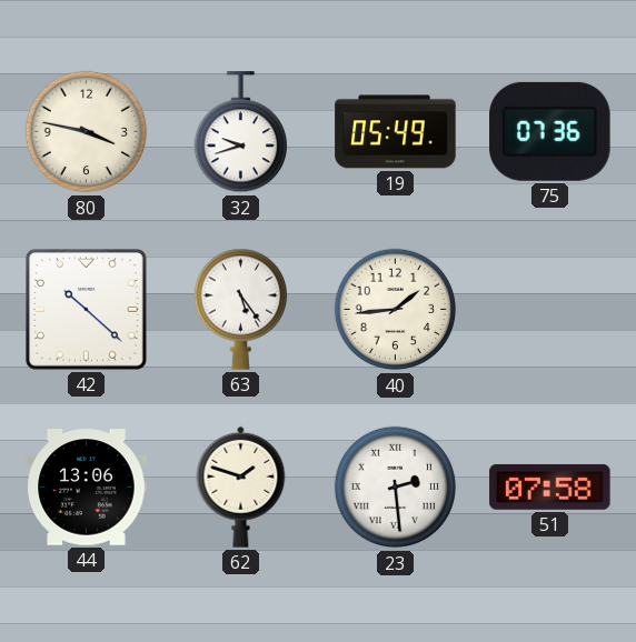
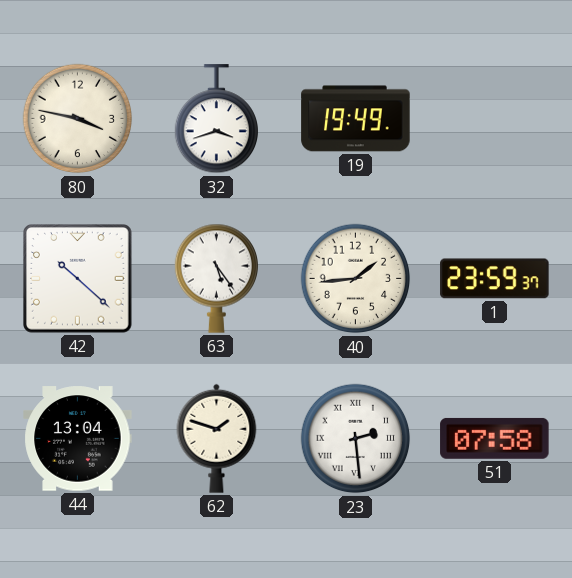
32: 9:42 -> 3:42
19: 05:49 -> 19:49
75: 07:36 -> none
1: none -> 23:59
44: 13:06 -> 13:04
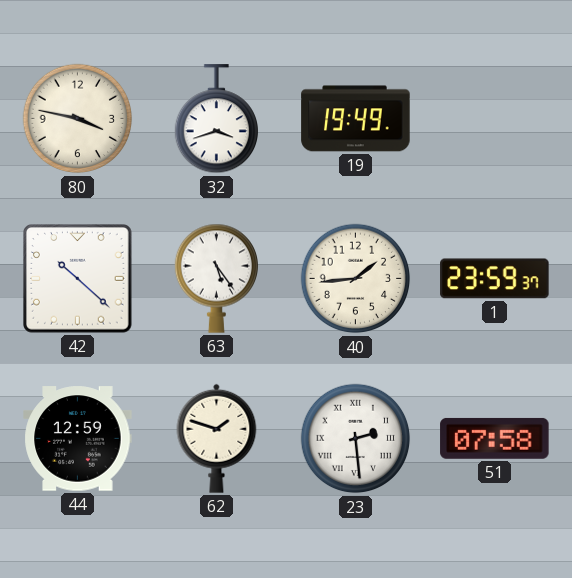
44: 13:04 -> 12:59
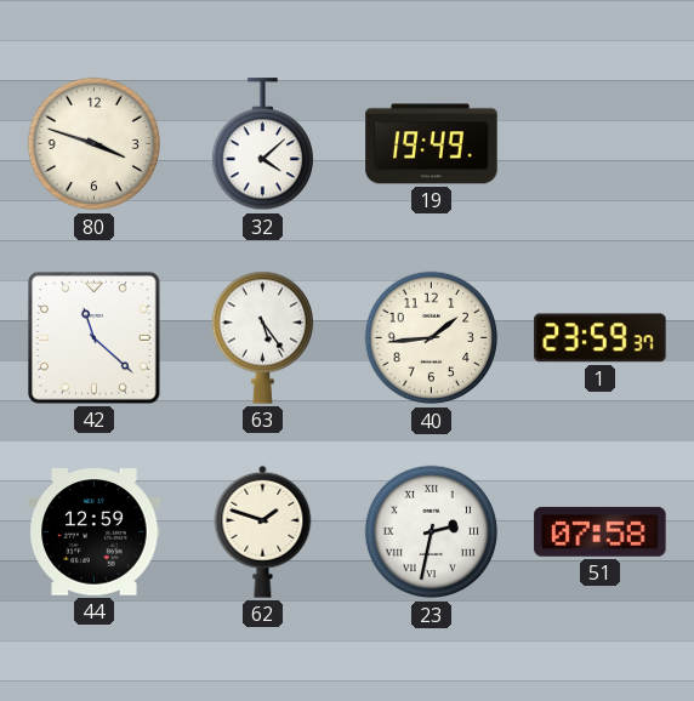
80: 3:47 -> 3:48
32: 3:42 -> 4:08
42: 10:22 -> 11:22
23: 2:29 -> 2:32
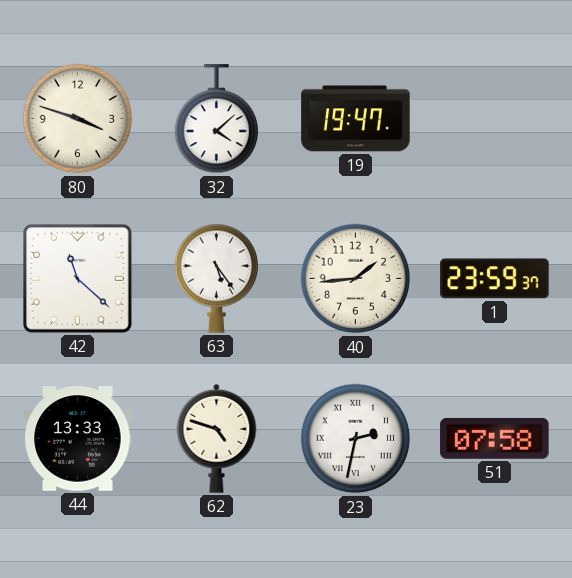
19: 19:49 -> 19:47
44: 12:59 -> 13:33
62: 1:48 -> 4:48
